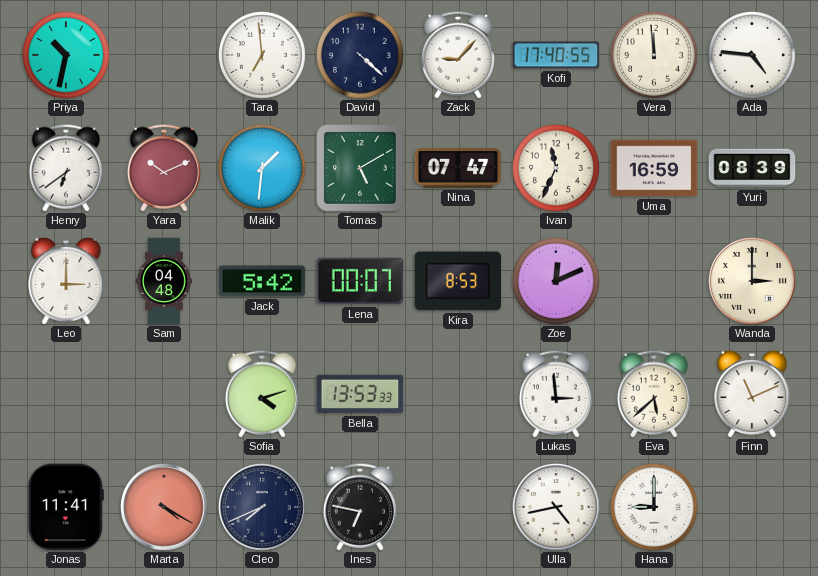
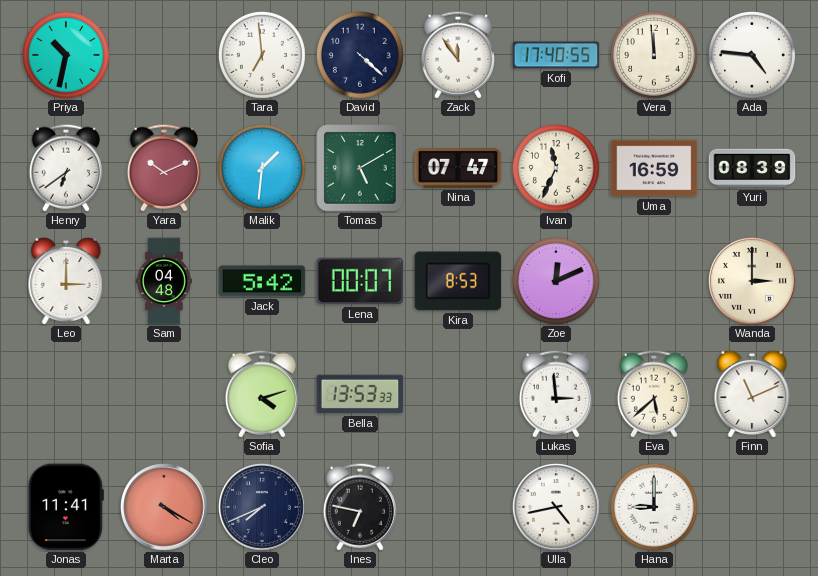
Zack: 9:07 -> 11:54
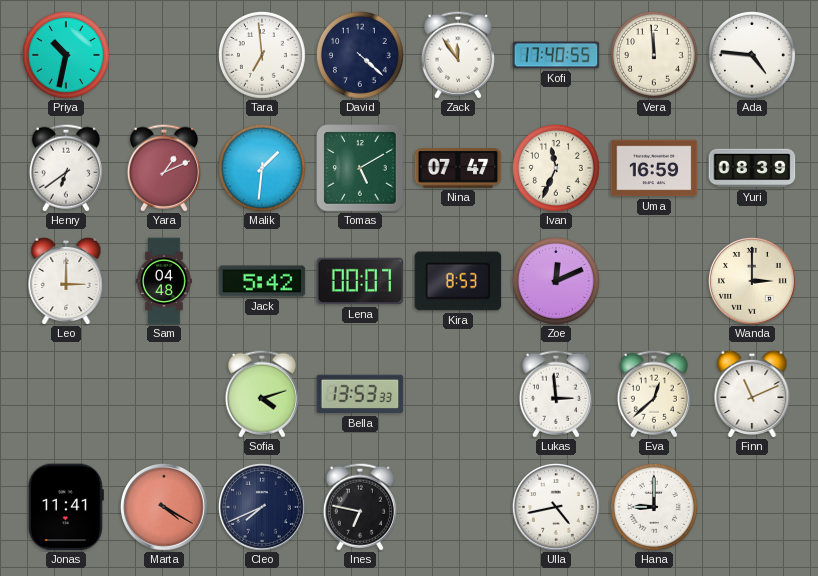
Yara: 10:11 -> 1:11
Eva: 5:38 -> 12:38
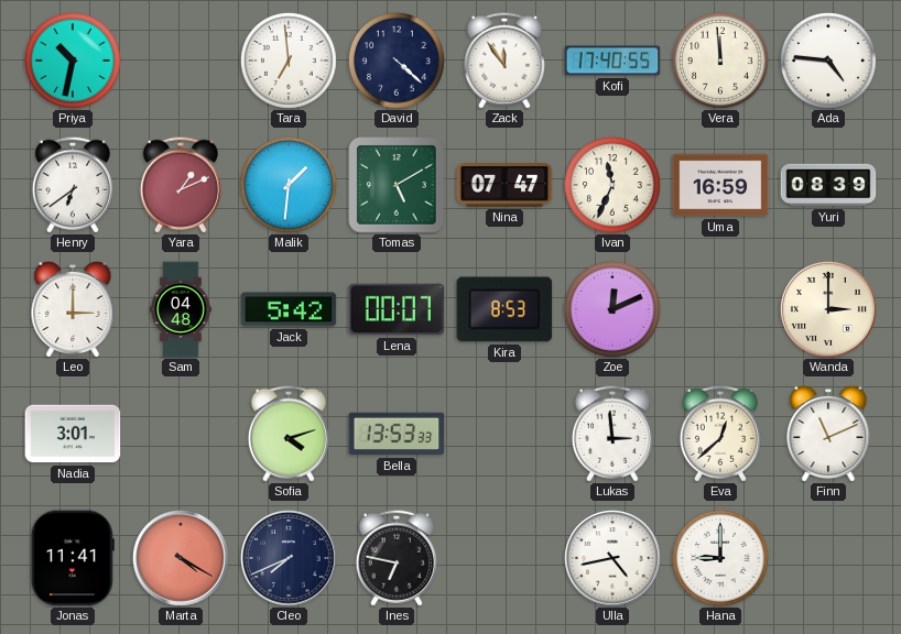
Nadia: none -> 3:01
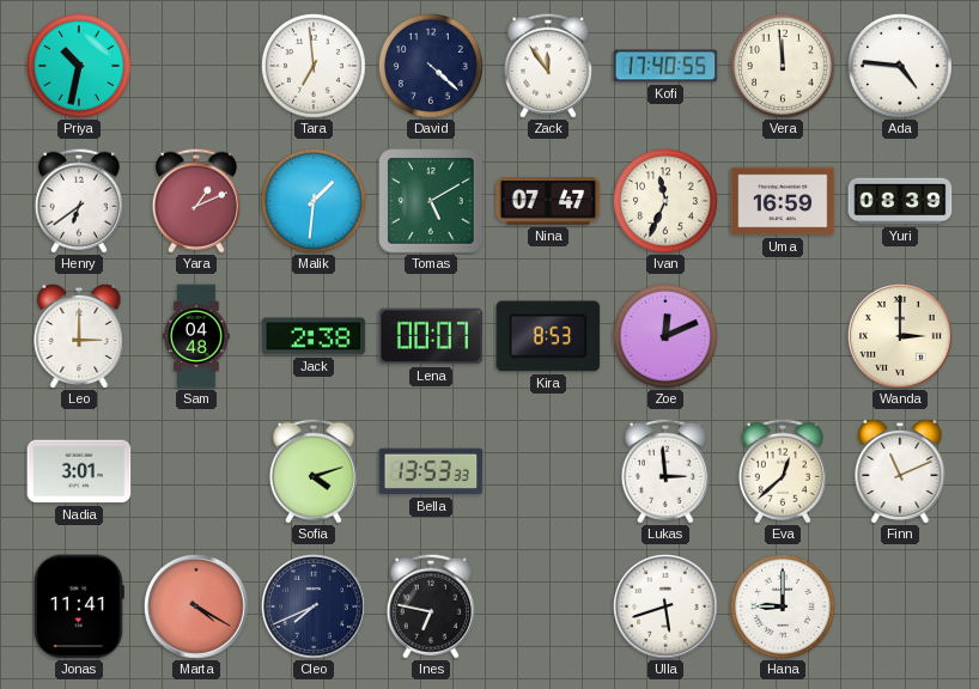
Jack: 5:42 -> 2:38
Ulla: 4:43 -> 5:42
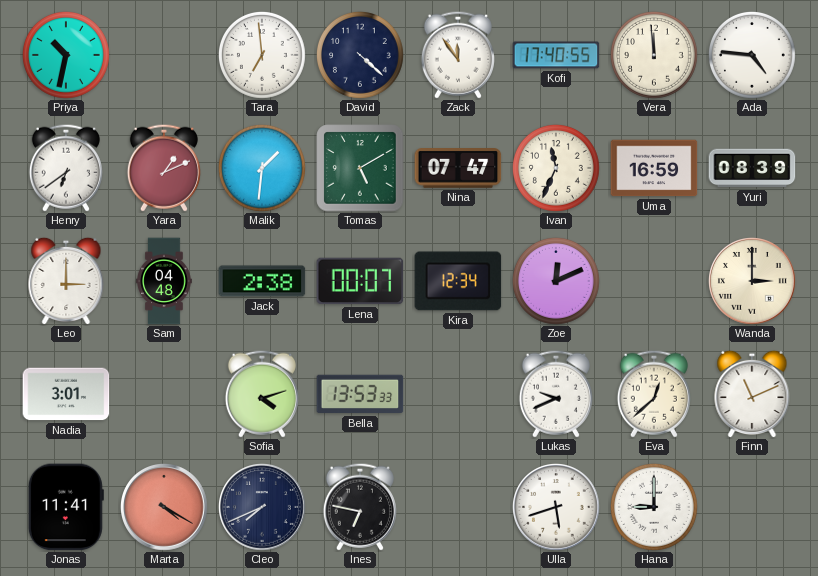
Kira: 8:53 -> 12:34
Lukas: 2:59 -> 9:41
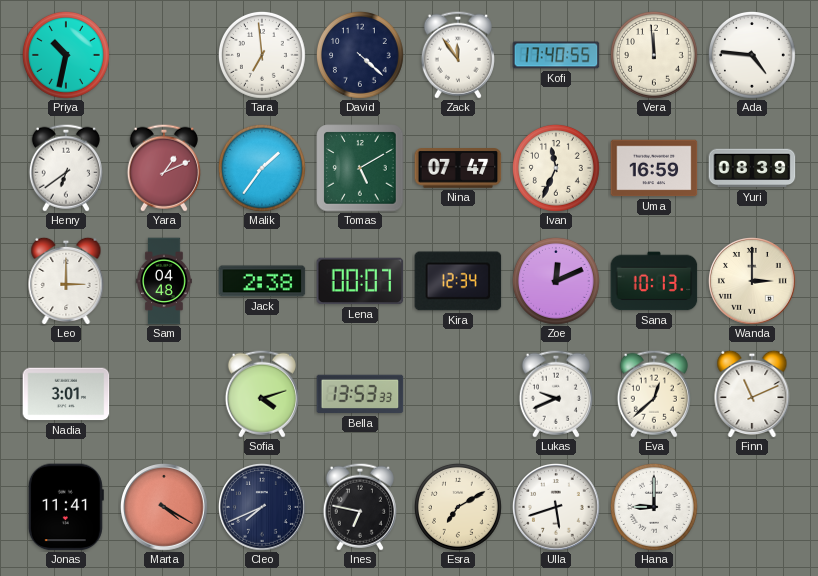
Malik: 1:31 -> 1:36
Sana: none -> 10:13
Esra: none -> 7:10
